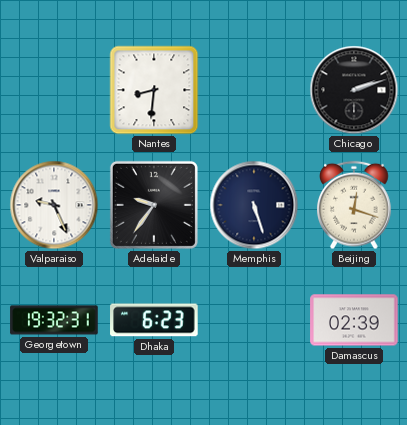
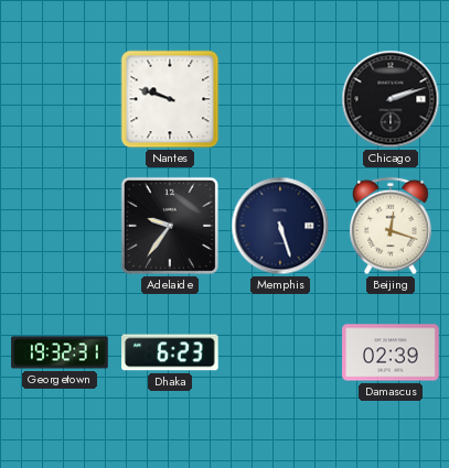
Nantes: 8:31 -> 9:48
Valparaiso: 9:26 -> none
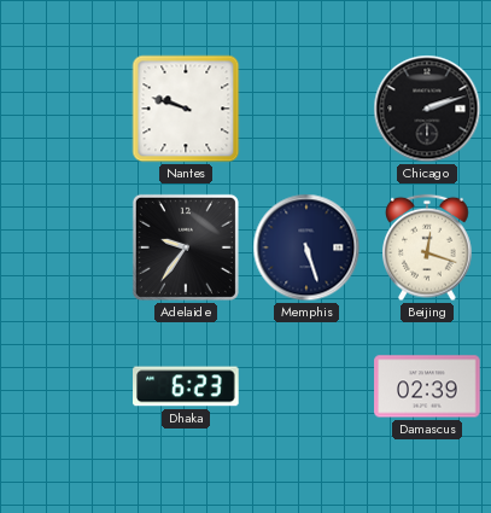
Georgetown: 19:32 -> none
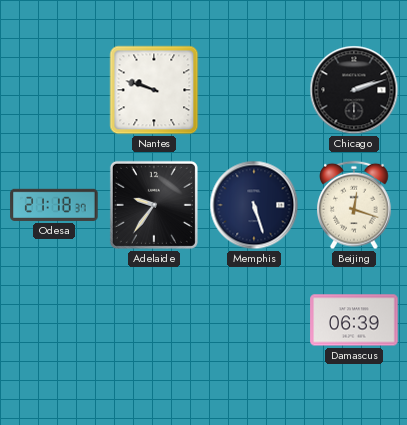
Odesa: none -> 21:18
Dhaka: 6:23 -> none
Damascus: 02:39 -> 06:39
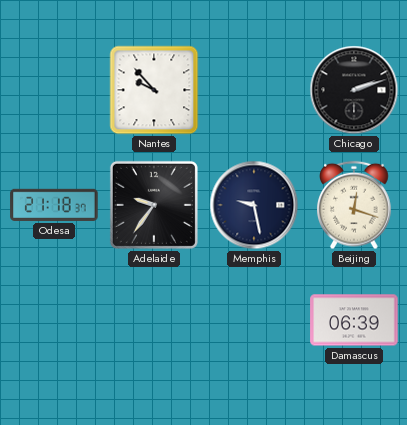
Nantes: 9:48 -> 9:53
Memphis: 5:27 -> 9:28
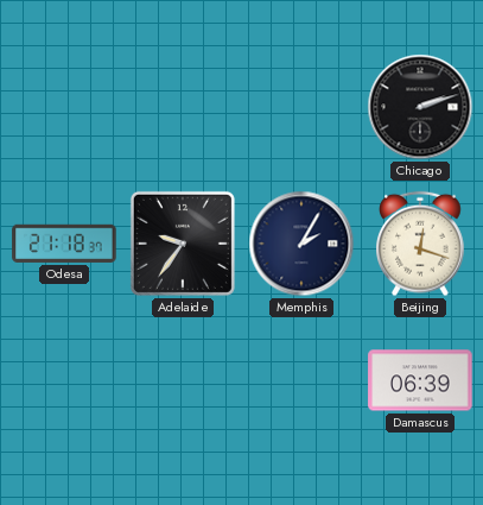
Nantes: 9:53 -> none
Memphis: 9:28 -> 2:05
